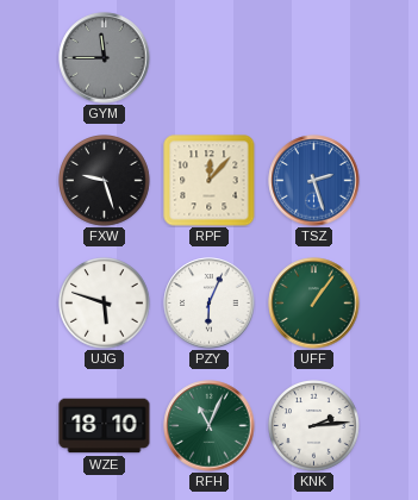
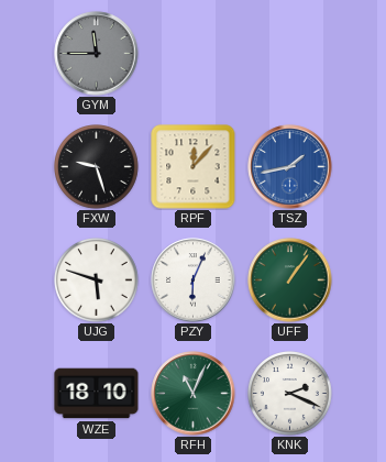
TSZ: 2:27 -> 1:43
KNK: 2:14 -> 2:19
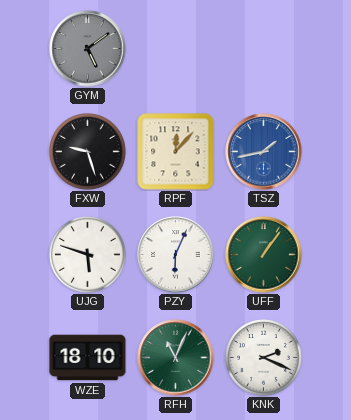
GYM: 11:45 -> 5:09
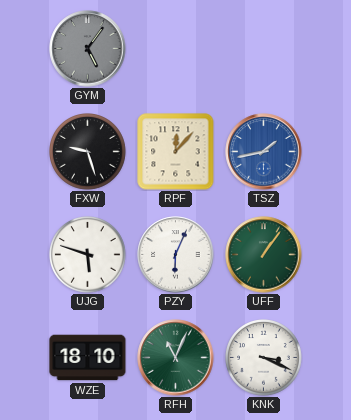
GYM: 5:09 -> 5:06
KNK: 2:19 -> 3:19
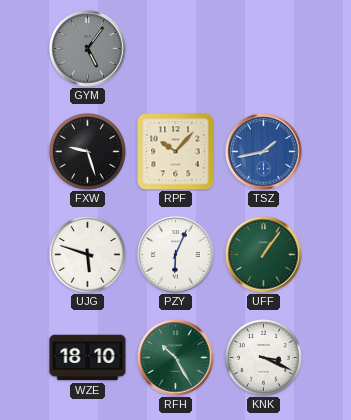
RPF: 12:07 -> 10:07
RFH: 11:04 -> 10:25
